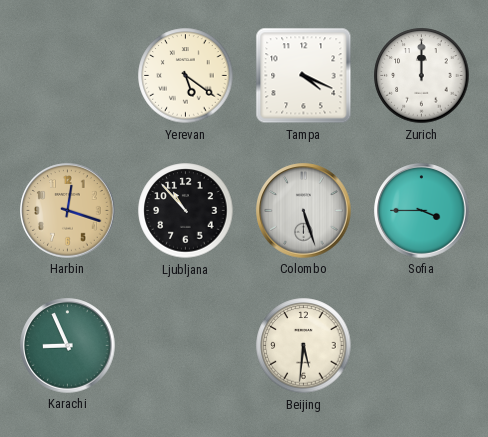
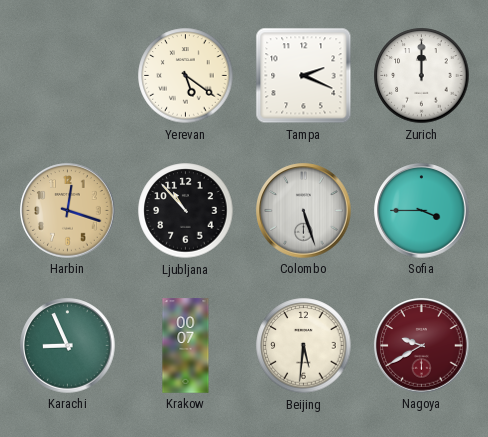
Tampa: 4:19 -> 2:19
Krakow: none -> 00:07
Nagoya: none -> 9:40
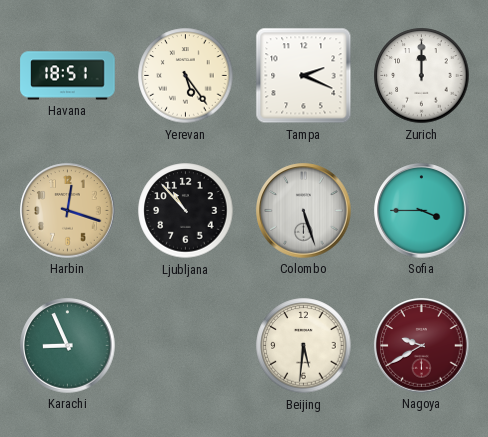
Havana: none -> 18:51
Yerevan: 5:21 -> 5:24
Krakow: 00:07 -> none
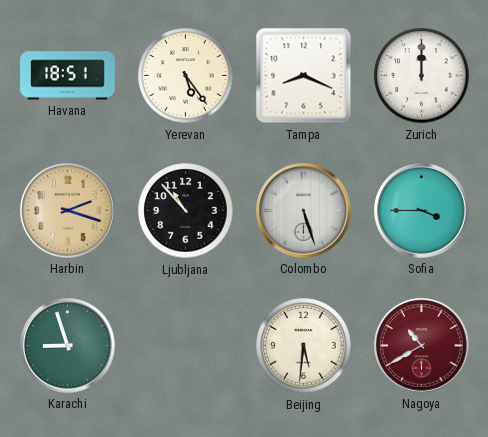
Tampa: 2:19 -> 8:19
Harbin: 12:18 -> 2:18
Karachi: 8:56 -> 8:57
Nagoya: 9:40 -> 10:40
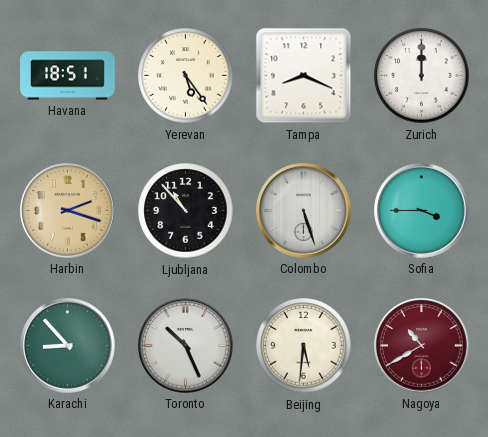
Karachi: 8:57 -> 8:53
Toronto: none -> 10:26
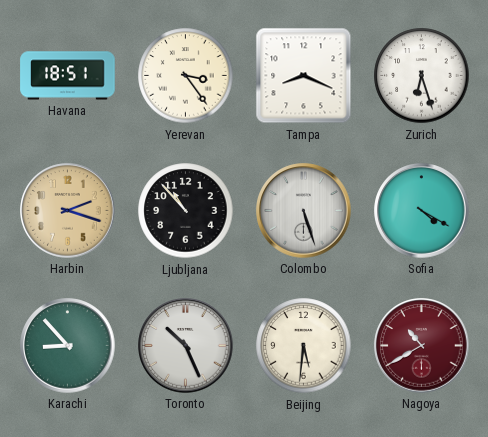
Yerevan: 5:24 -> 3:24
Zurich: 12:00 -> 6:27
Sofia: 3:45 -> 4:20
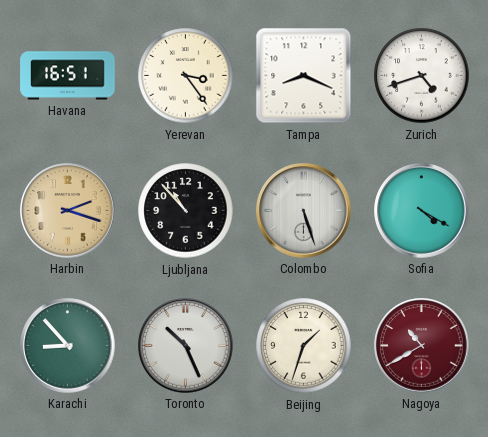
Havana: 18:51 -> 16:51
Zurich: 6:27 -> 4:42
Beijing: 5:31 -> 1:33
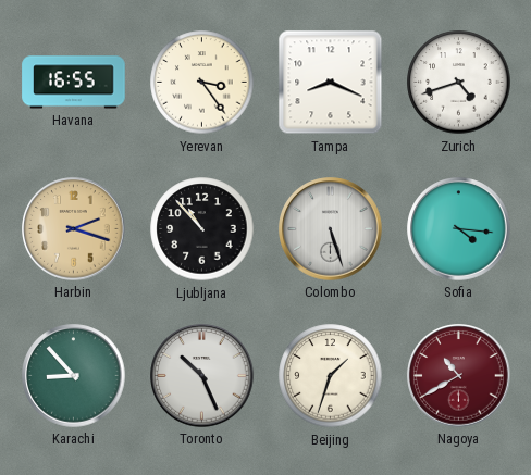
Havana: 16:51 -> 16:55
Sofia: 4:20 -> 4:16
